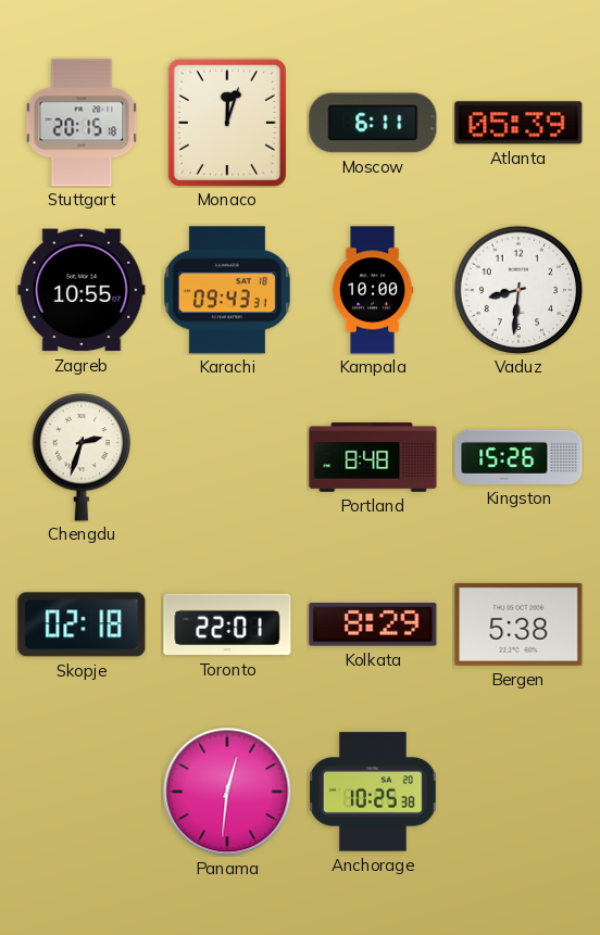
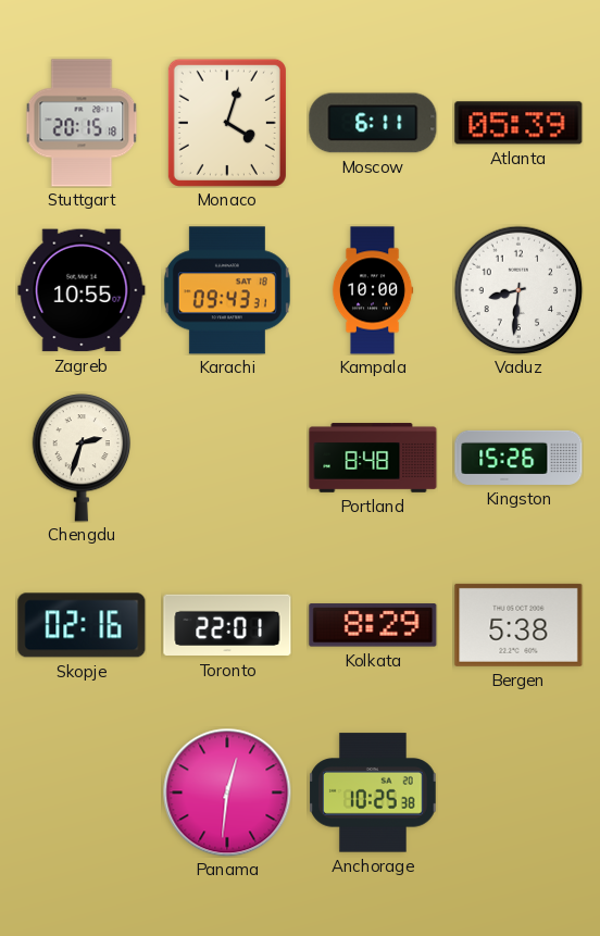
Monaco: 12:03 -> 4:03
Skopje: 02:18 -> 02:16
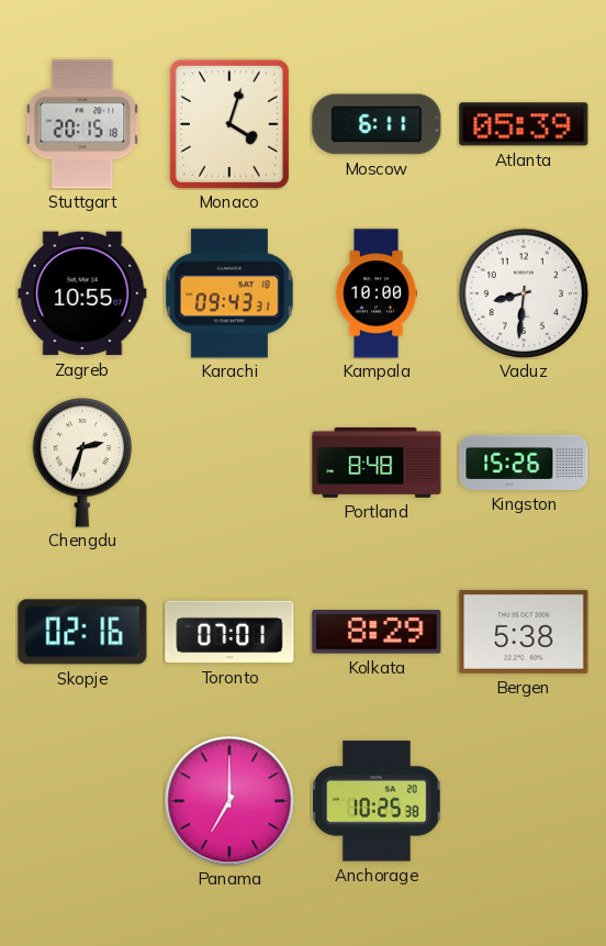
Toronto: 22:01 -> 07:01
Panama: 12:31 -> 7:00
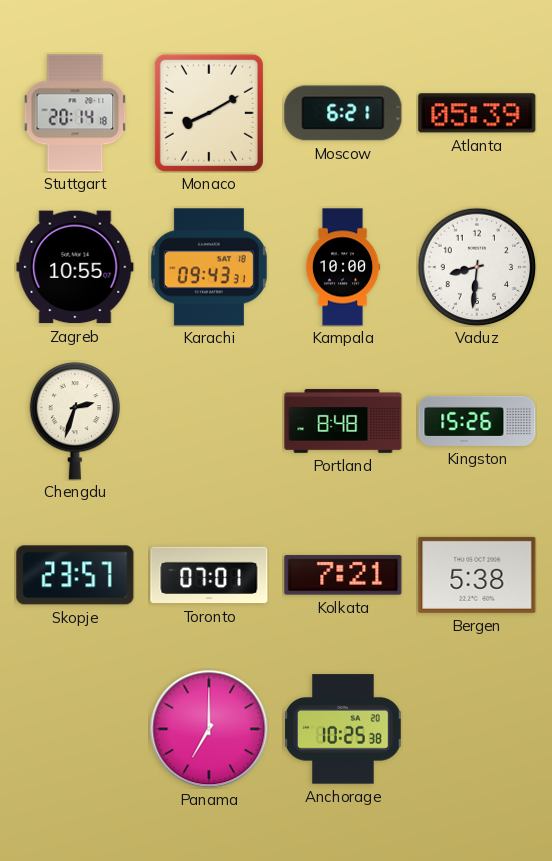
Stuttgart: 20:15 -> 20:14
Monaco: 4:03 -> 8:10
Moscow: 6:11 -> 6:21
Skopje: 02:16 -> 23:57
Kolkata: 8:29 -> 7:21
